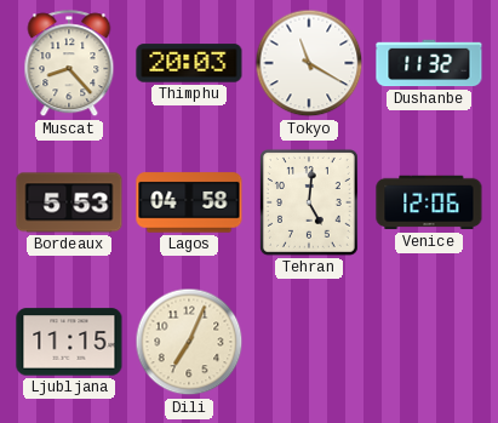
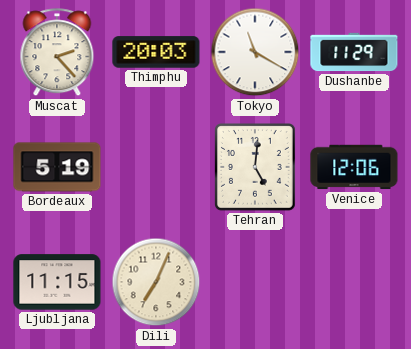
Muscat: 8:23 -> 2:23
Dushanbe: 11:32 -> 11:29
Bordeaux: 5:53 -> 5:19
Lagos: 04:58 -> none
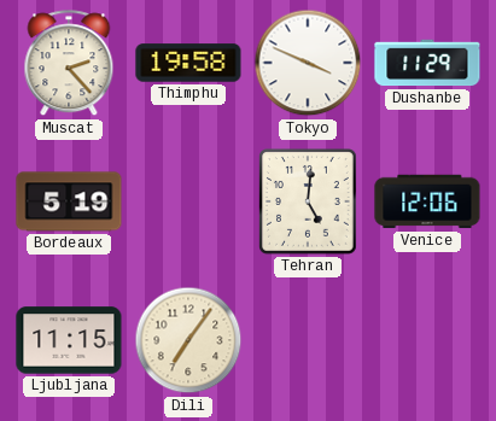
Thimphu: 20:03 -> 19:58
Tokyo: 11:20 -> 3:49
Dili: 7:04 -> 7:06
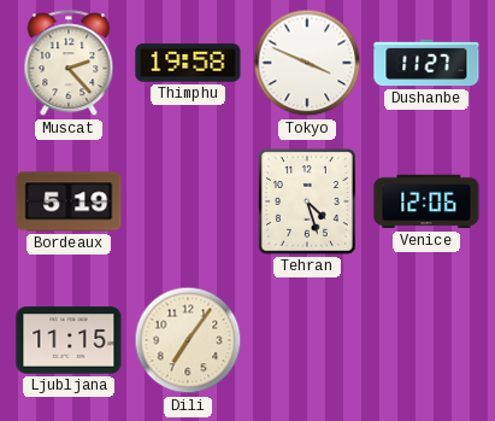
Dushanbe: 11:29 -> 11:27
Tehran: 5:01 -> 4:27
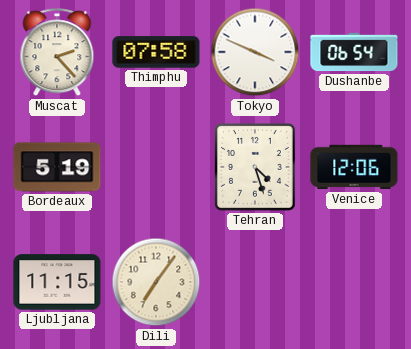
Thimphu: 19:58 -> 07:58
Dushanbe: 11:27 -> 06:54
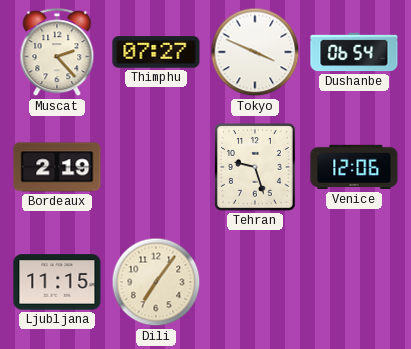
Thimphu: 07:58 -> 07:27
Bordeaux: 5:19 -> 2:19
Tehran: 4:27 -> 9:27
